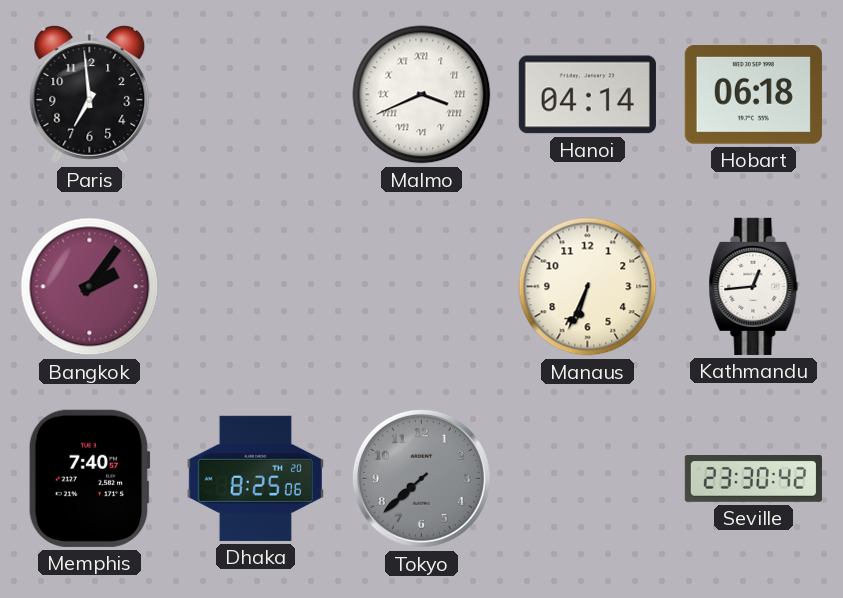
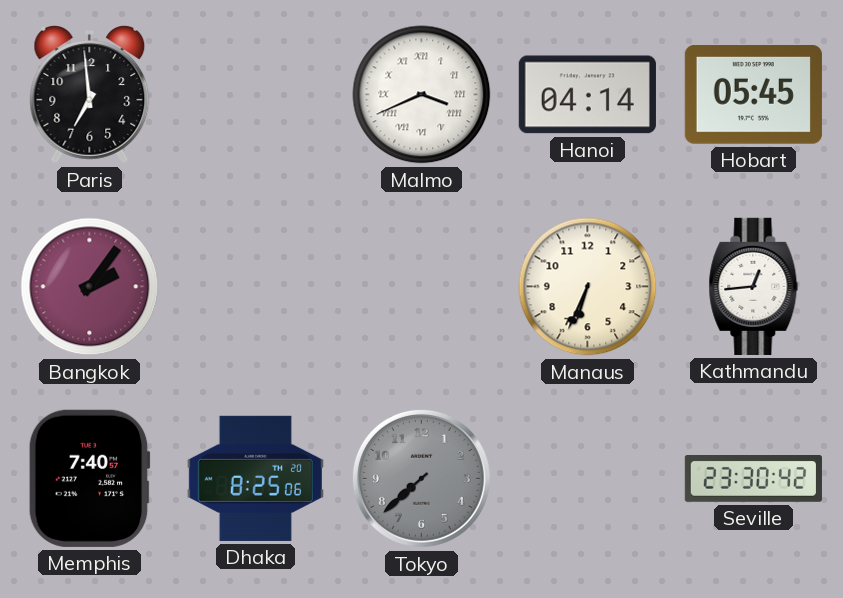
Hobart: 06:18 -> 05:45
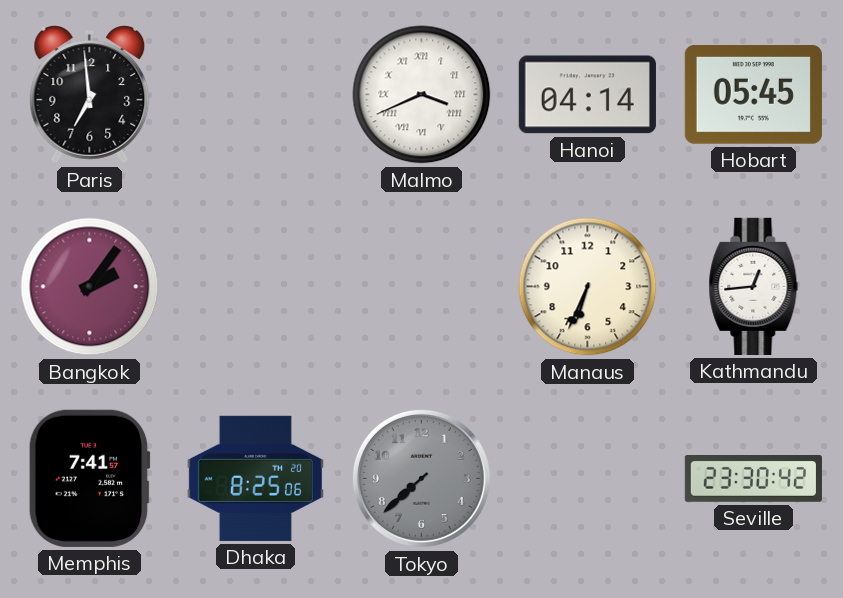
Memphis: 7:40 -> 7:41
